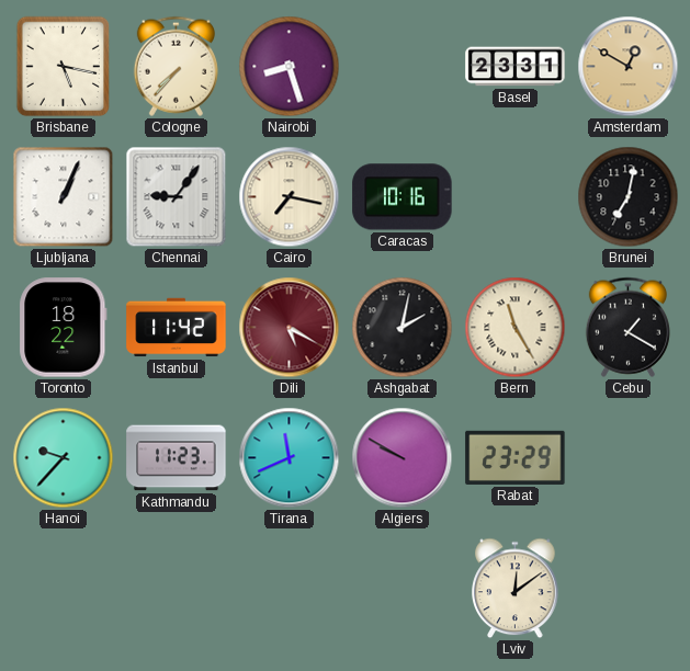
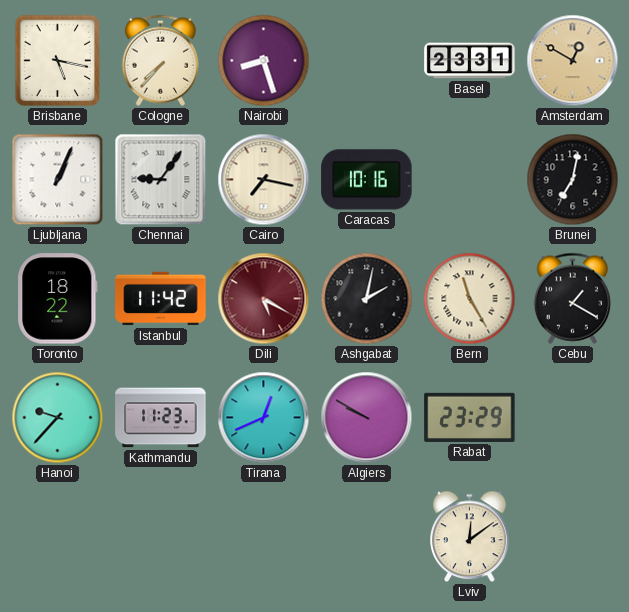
Tirana: 11:41 -> 12:41
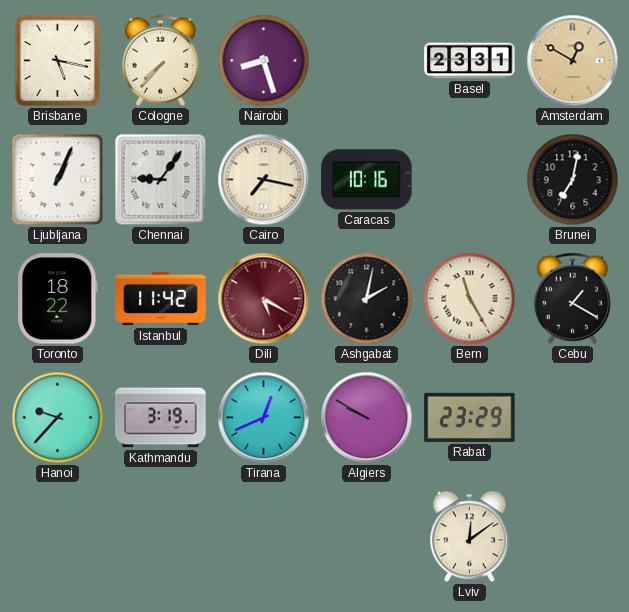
Kathmandu: 11:23 -> 3:19
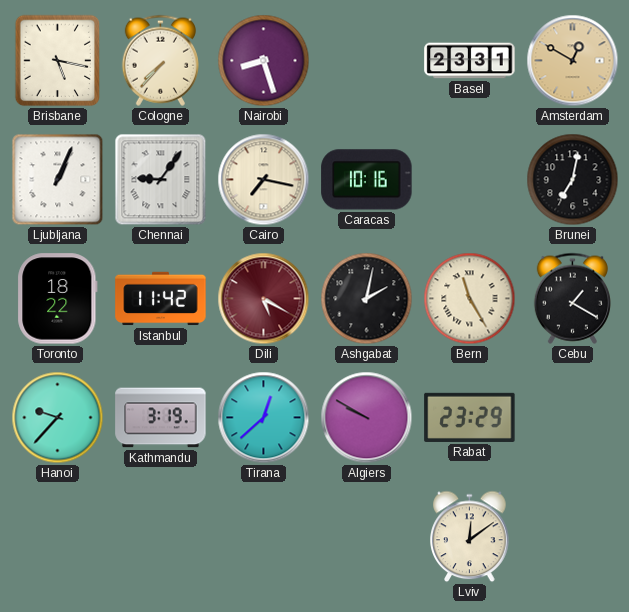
Tirana: 12:41 -> 12:38
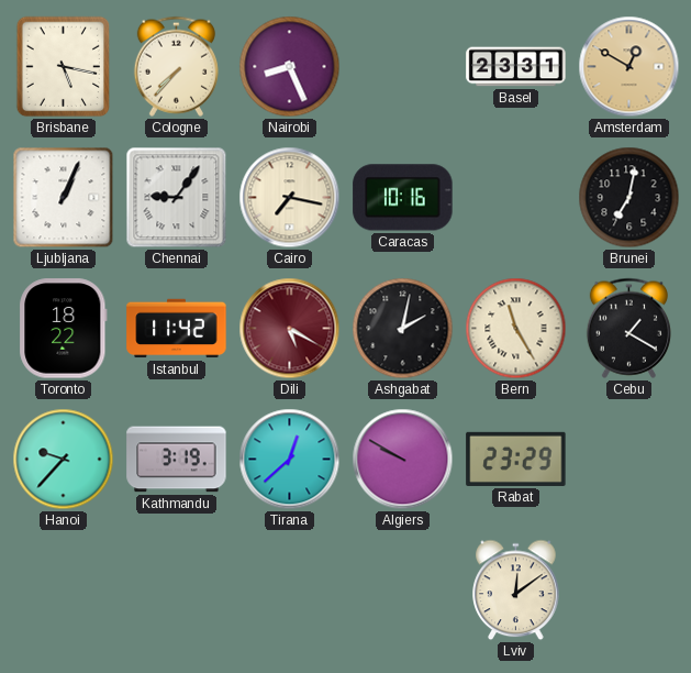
Nairobi: 8:27 -> 8:26
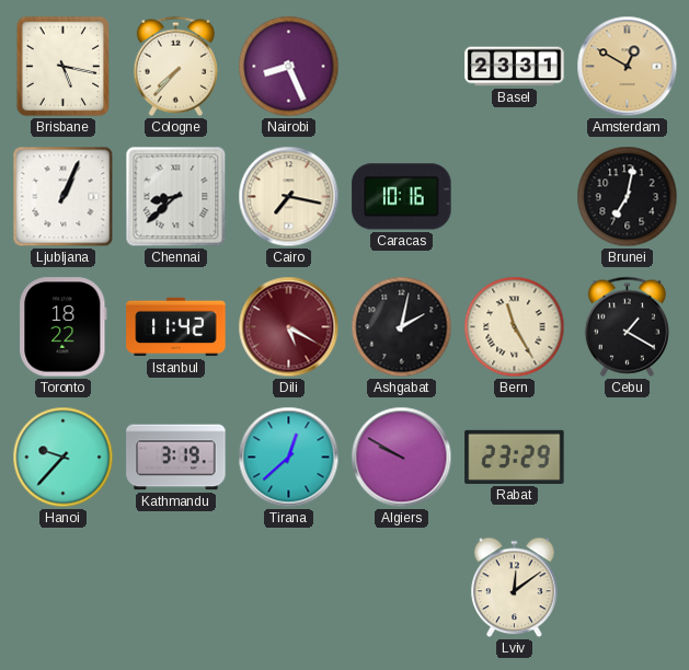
Chennai: 9:06 -> 8:38
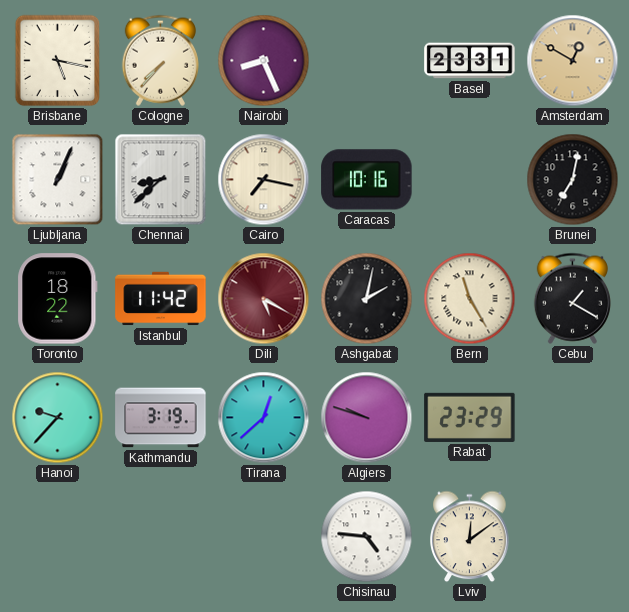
Algiers: 9:50 -> 9:48
Chisinau: none -> 4:46
